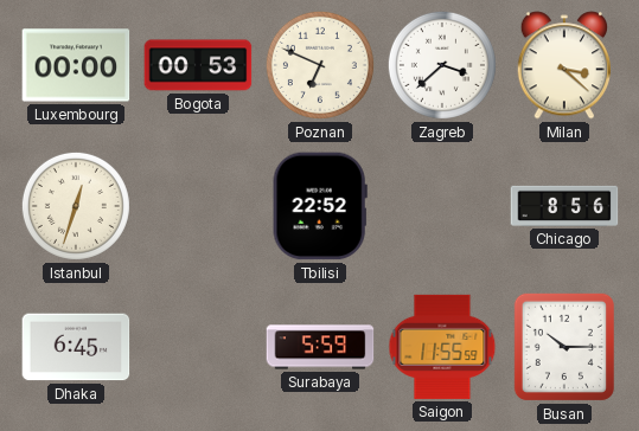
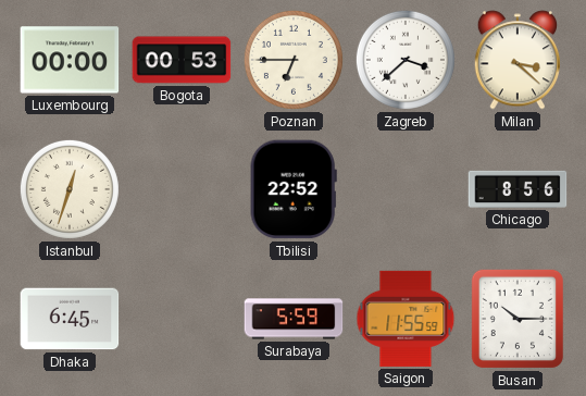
Poznan: 6:49 -> 6:45
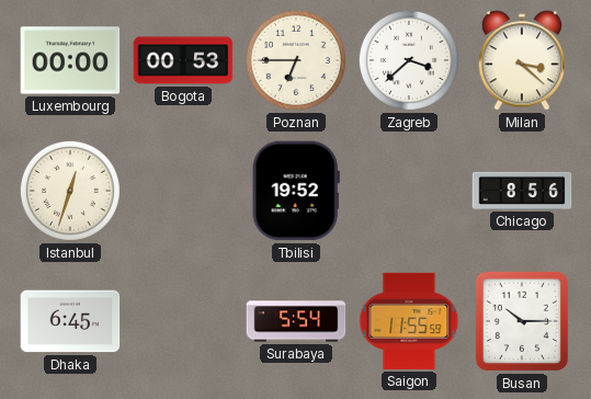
Tbilisi: 22:52 -> 19:52
Surabaya: 5:59 -> 5:54
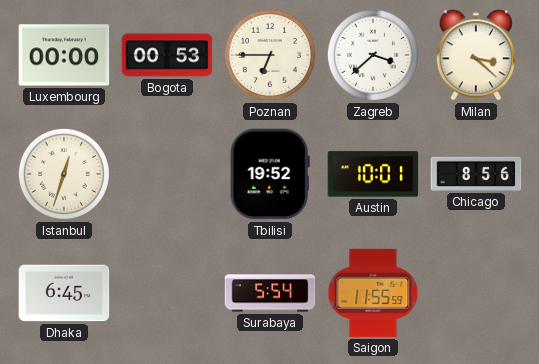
Austin: none -> 10:01
Busan: 10:15 -> none
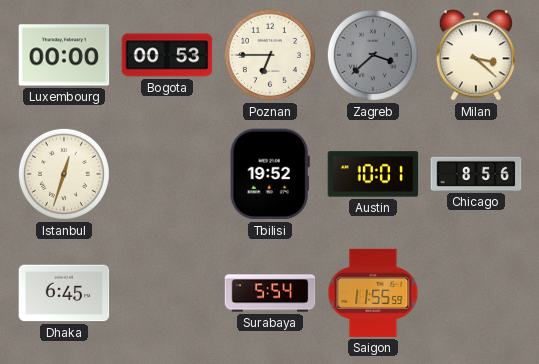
Zagreb dial: white -> grey
